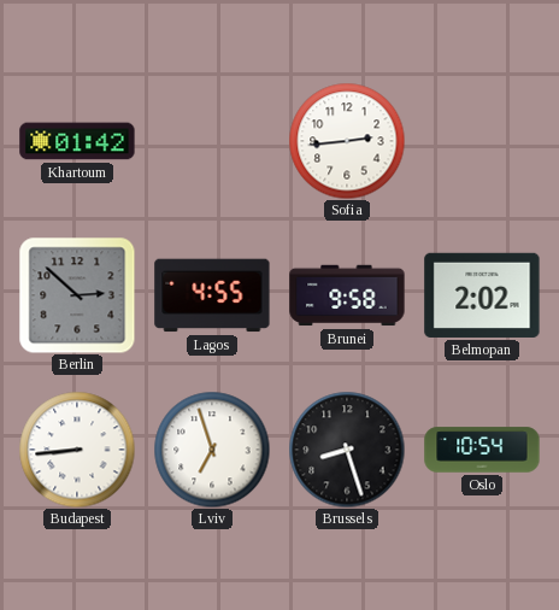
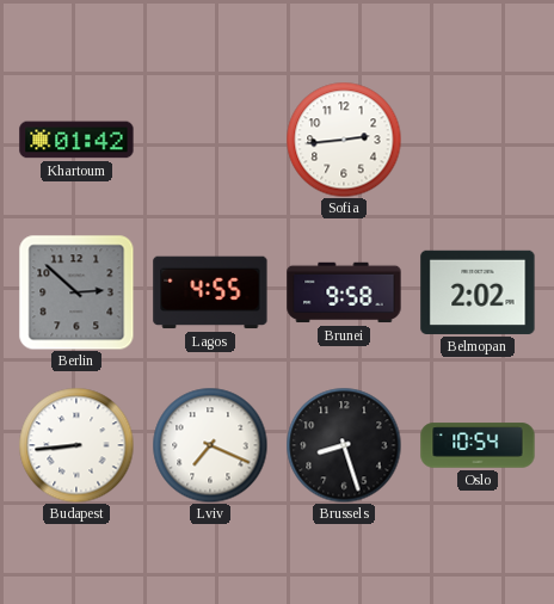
Lviv: 6:57 -> 7:19
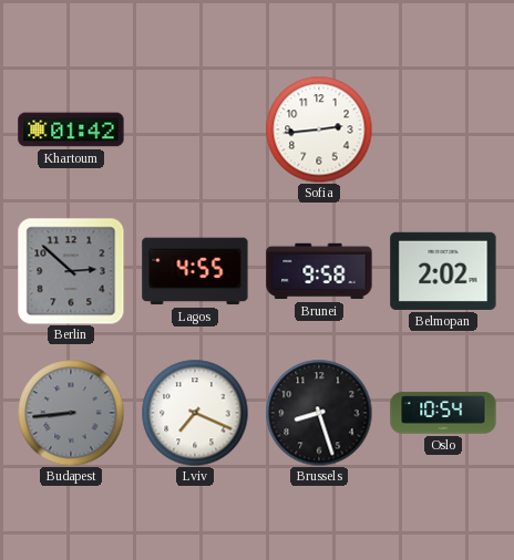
Budapest dial: white -> grey
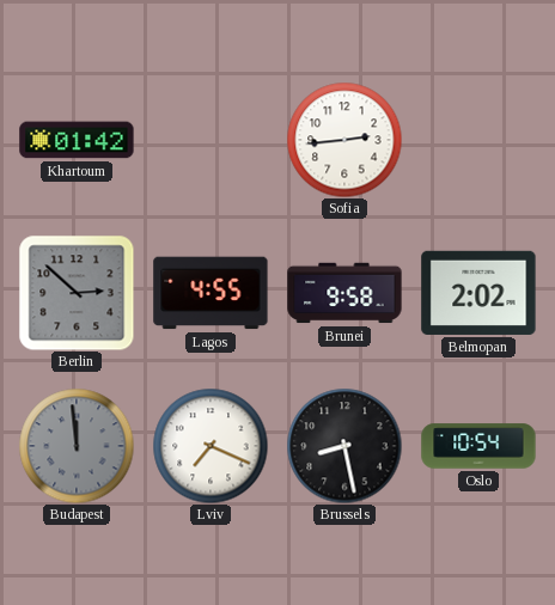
Budapest: 8:44 -> 11:59
Brussels: 8:27 -> 8:28
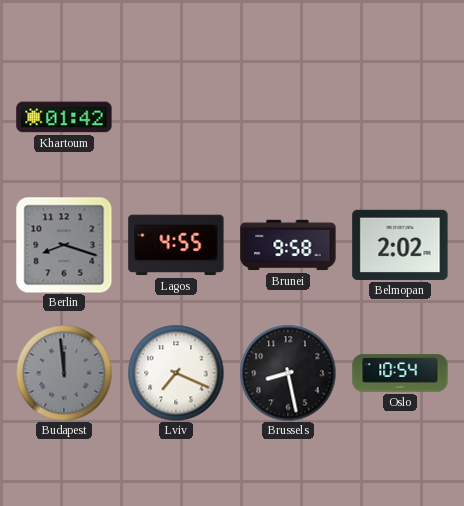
Sofia: 2:44 -> none
Berlin: 2:52 -> 8:18
